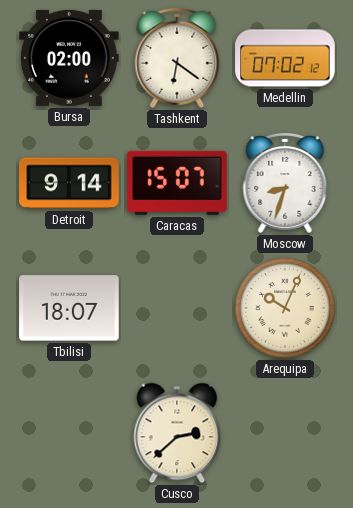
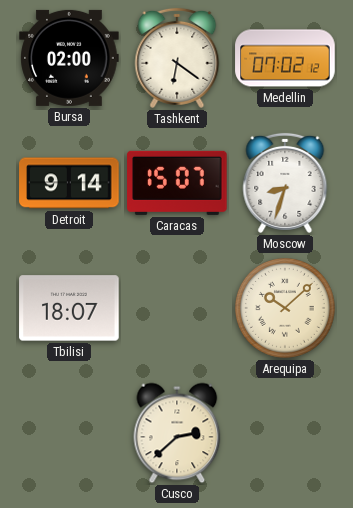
Arequipa: 10:04 -> 10:08
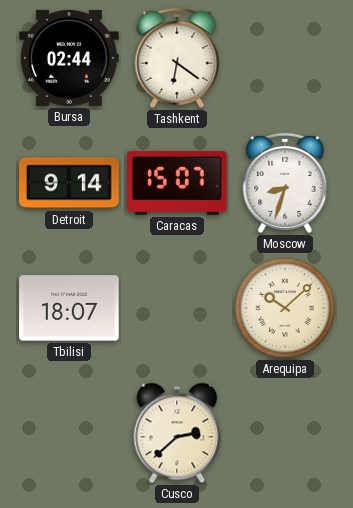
Bursa: 02:00 -> 02:44
Medellin: 07:02 -> none
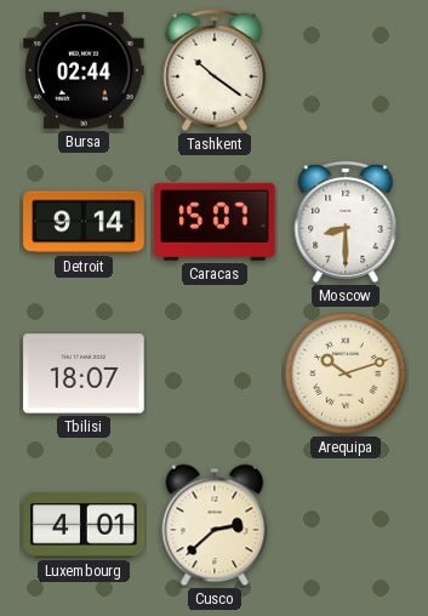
Tashkent: 6:21 -> 10:21
Moscow: 8:33 -> 8:30
Arequipa: 10:08 -> 10:12
Luxembourg: none -> 4:01
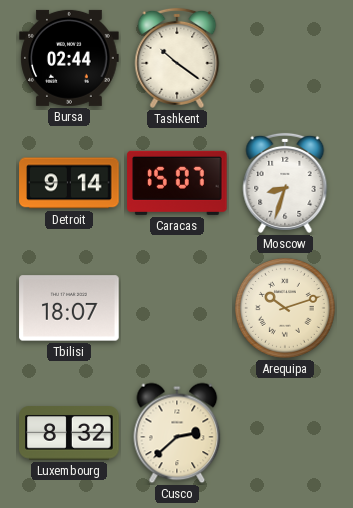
Moscow: 8:30 -> 8:33
Luxembourg: 4:01 -> 8:32
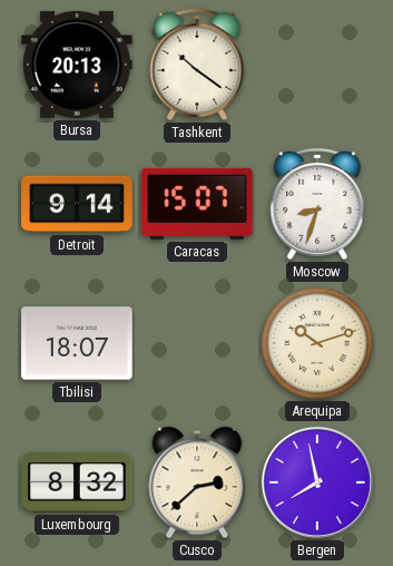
Bursa: 02:44 -> 20:13
Bergen: none -> 7:58
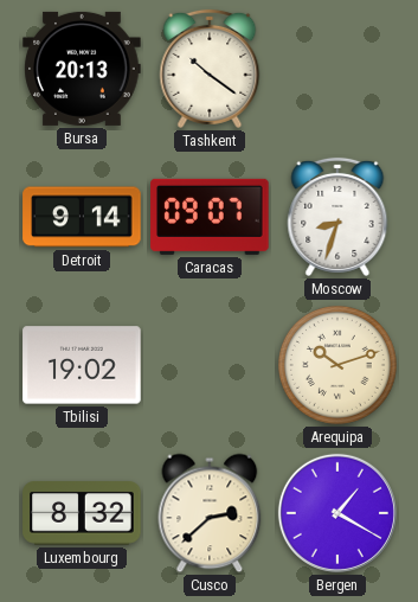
Caracas: 15:07 -> 09:07
Tbilisi: 18:07 -> 19:02
Bergen: 7:58 -> 1:20
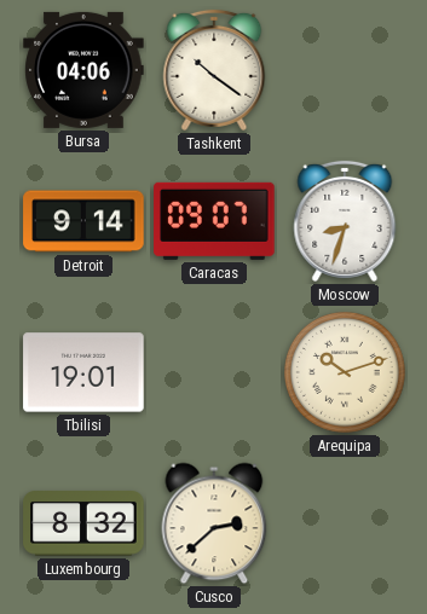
Bursa: 20:13 -> 04:06
Tbilisi: 19:02 -> 19:01
Bergen: 1:20 -> none
